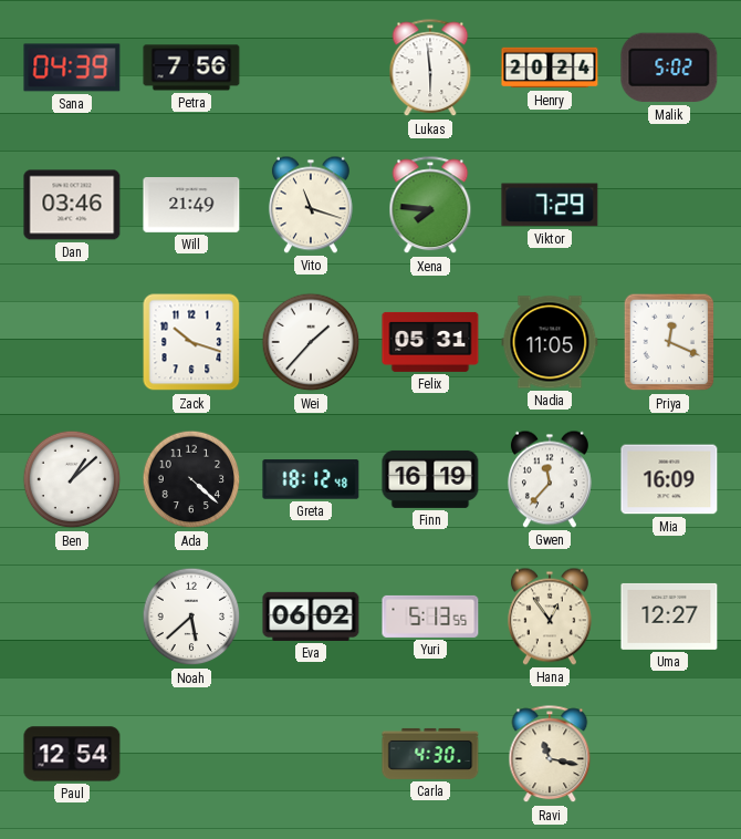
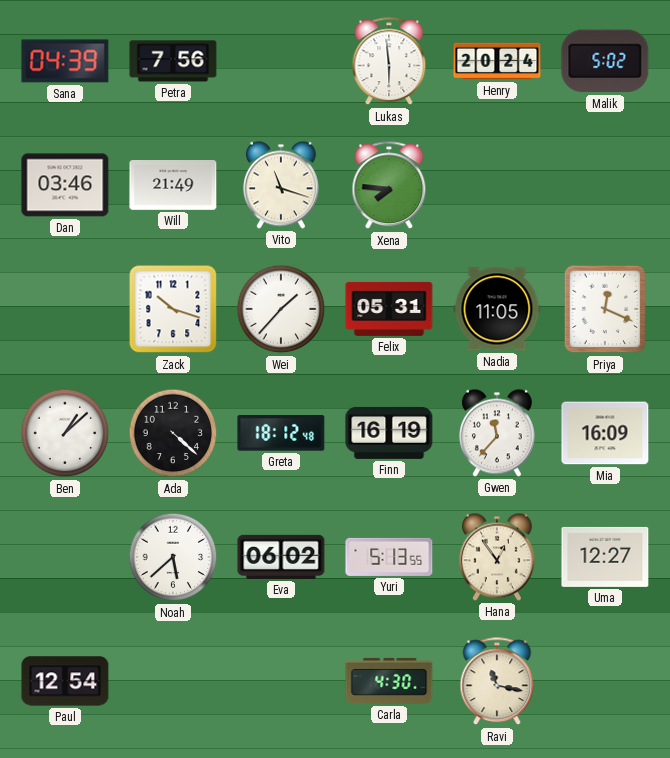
Viktor: 7:29 -> none
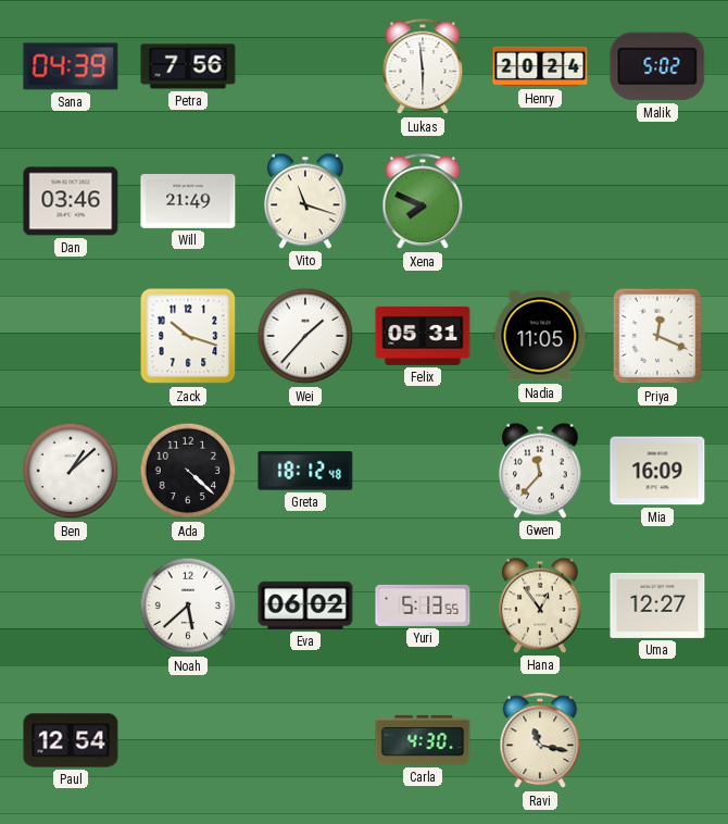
Xena: 7:46 -> 7:49
Finn: 16:19 -> none
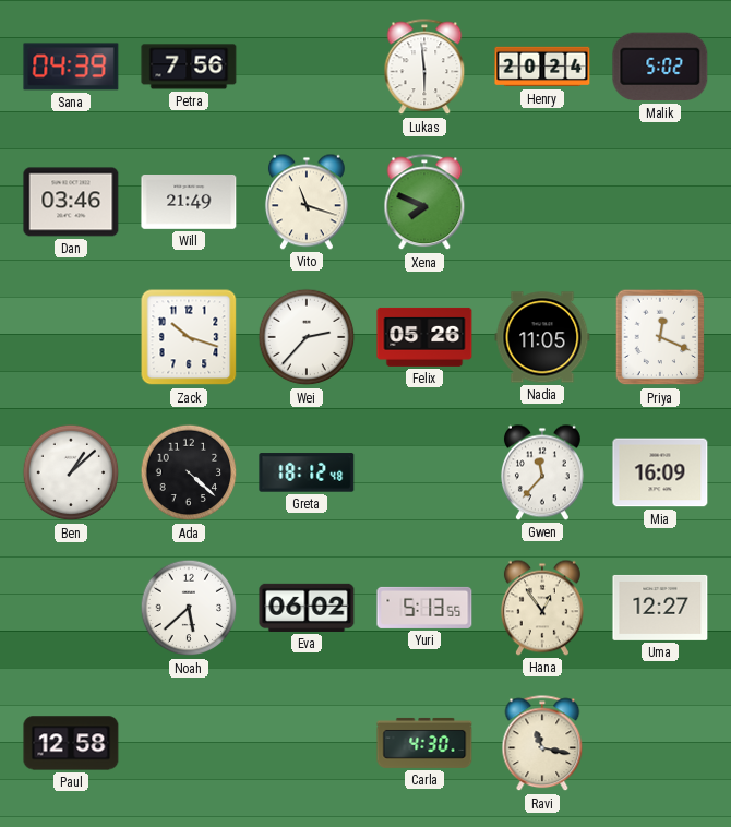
Wei: 1:37 -> 2:37
Felix: 05:31 -> 05:26
Paul: 12:54 -> 12:58
